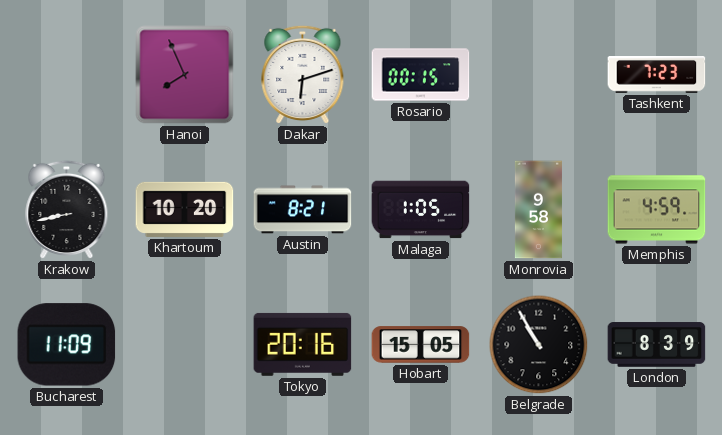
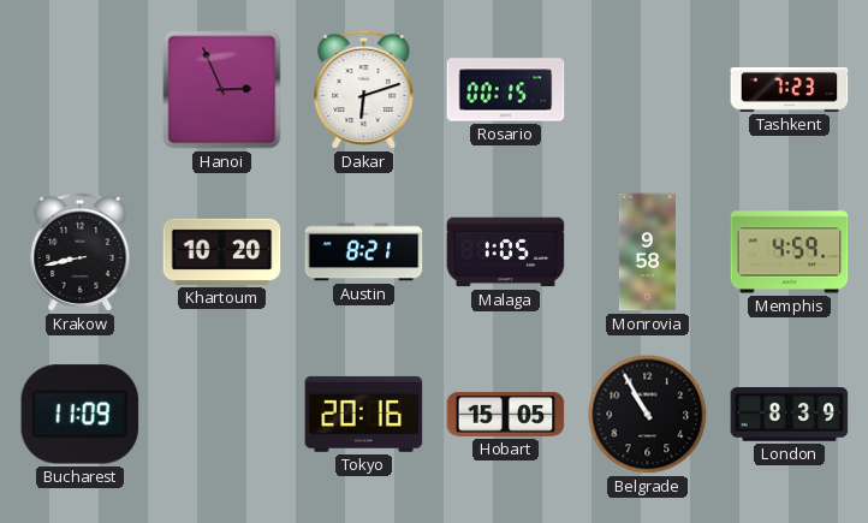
Hanoi: 7:56 -> 2:56
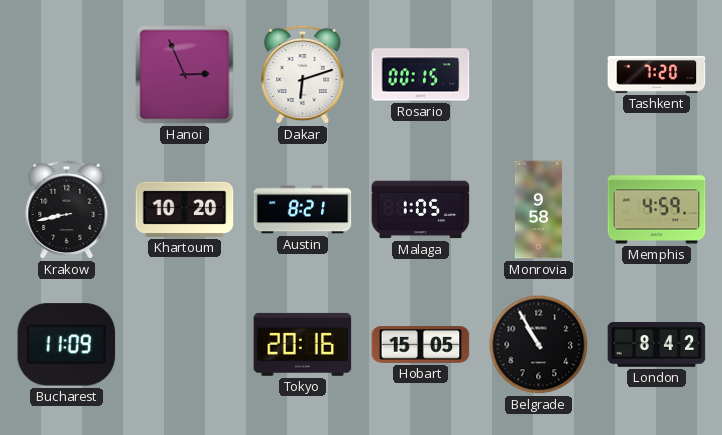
Tashkent: 7:23 -> 7:20
London: 8:39 -> 8:42
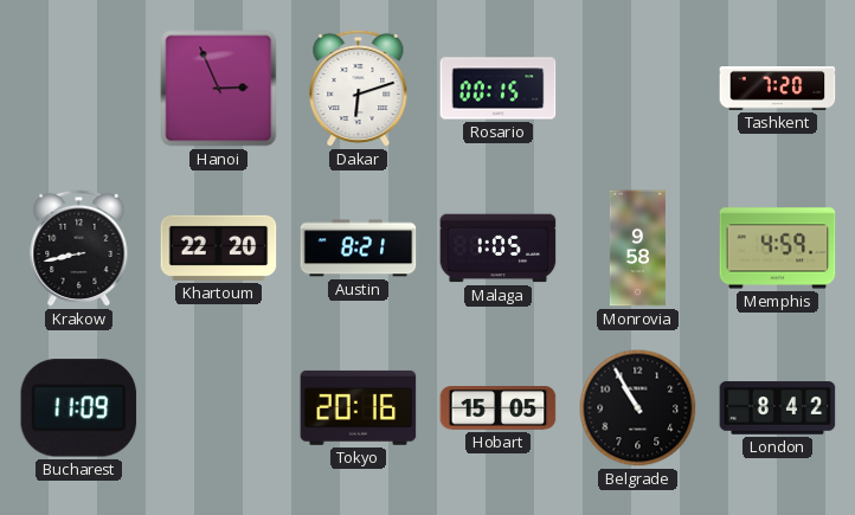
Khartoum: 10:20 -> 22:20
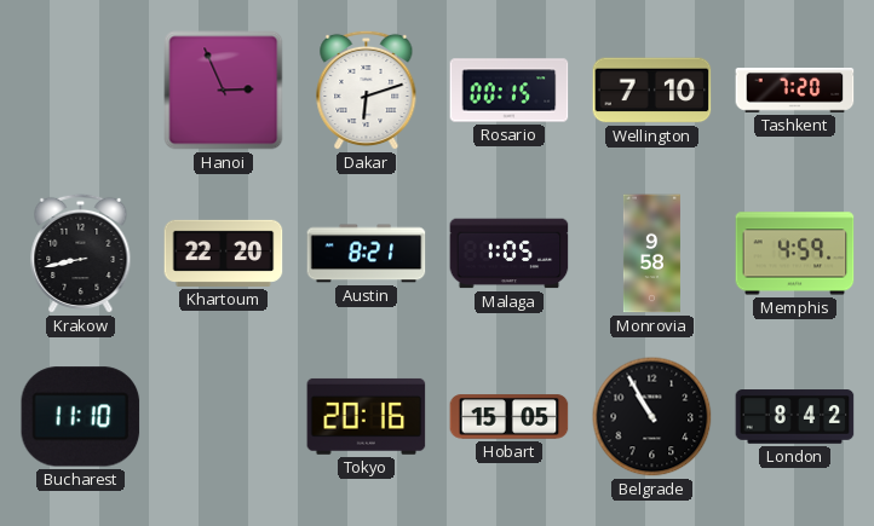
Wellington: none -> 7:10
Bucharest: 11:09 -> 11:10
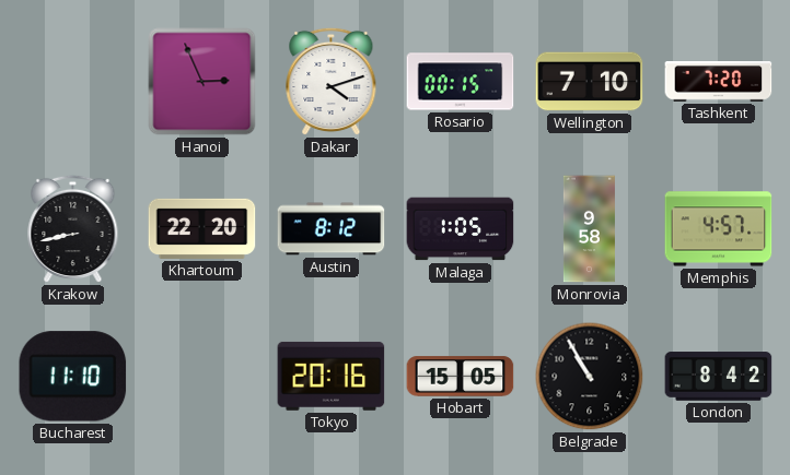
Dakar: 6:12 -> 4:12
Austin: 8:21 -> 8:12
Memphis: 4:59 -> 4:57
